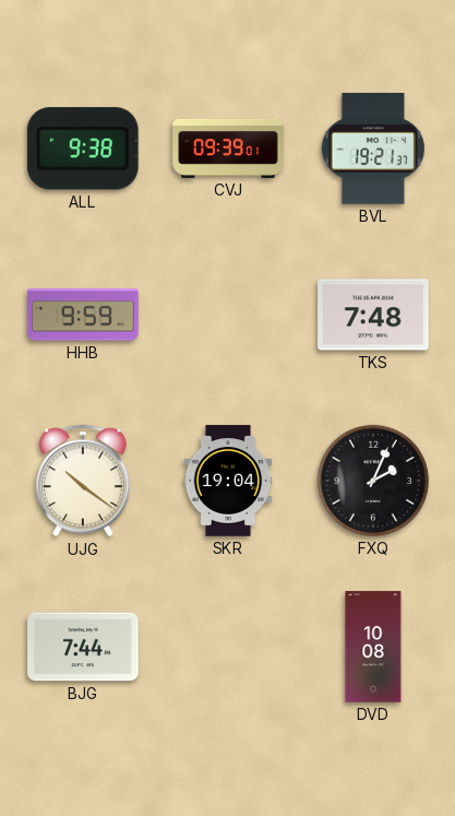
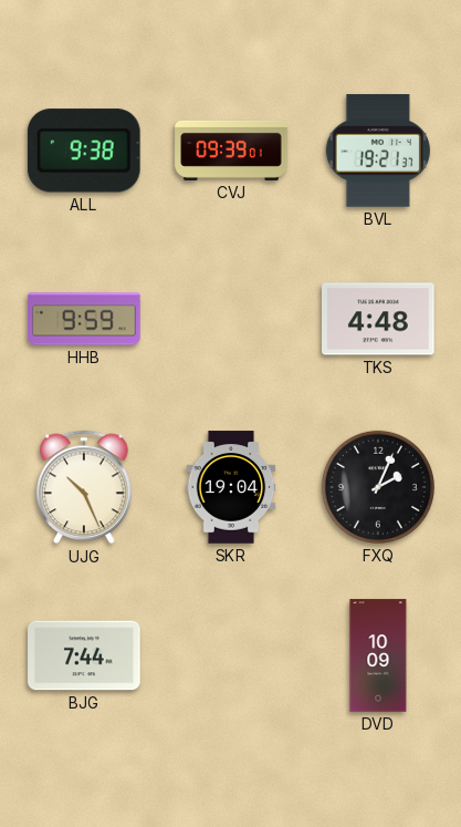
TKS: 7:48 -> 4:48
UJG: 10:21 -> 10:26
DVD: 10:08 -> 10:09
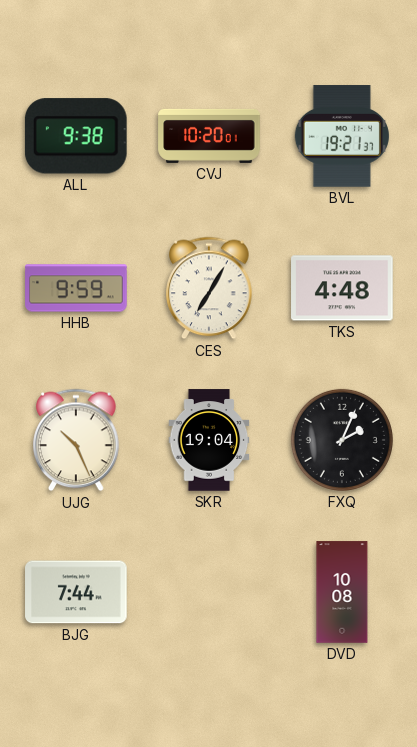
CVJ: 09:39 -> 10:20
CES: none -> 7:05
DVD: 10:09 -> 10:08
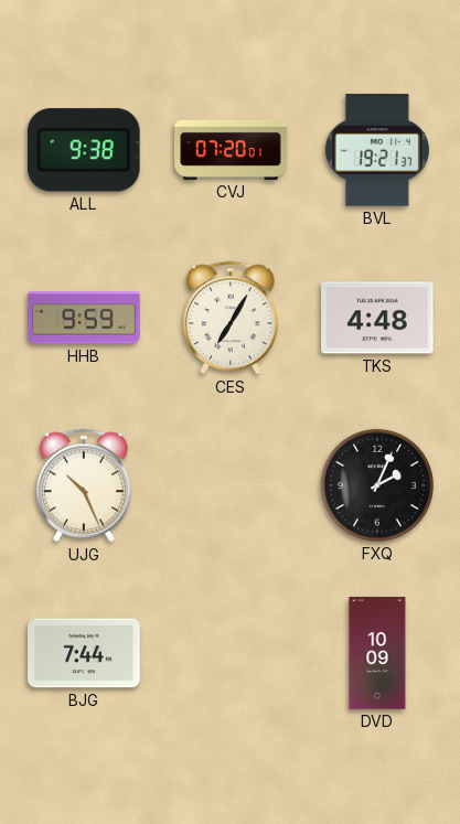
CVJ: 10:20 -> 07:20
SKR: 19:04 -> none
DVD: 10:08 -> 10:09
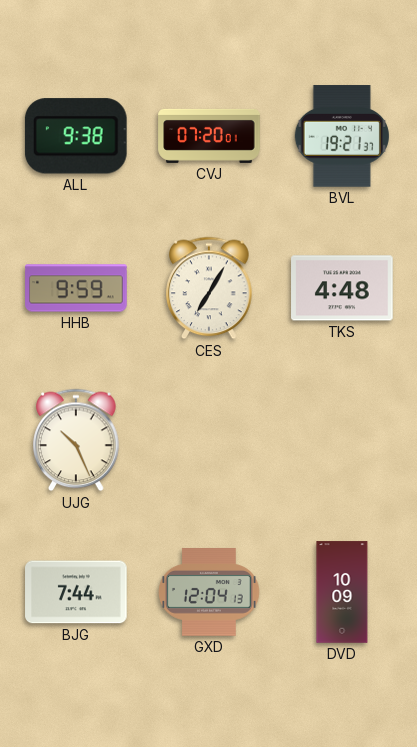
FXQ: 2:04 -> none
GXD: none -> 12:04
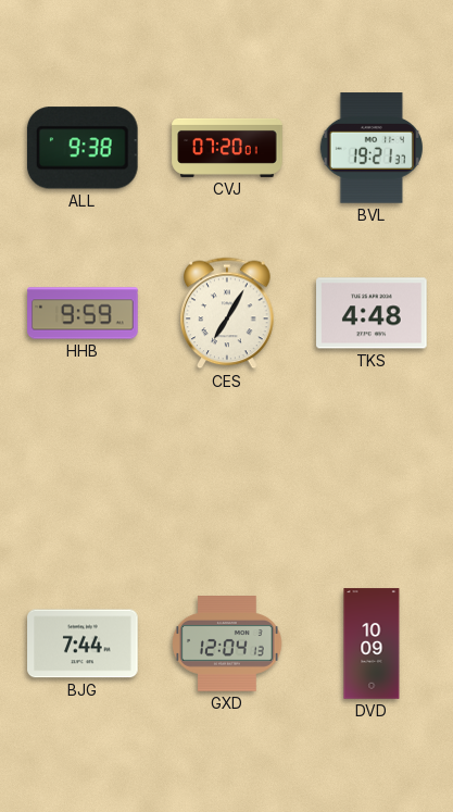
UJG: 10:26 -> none
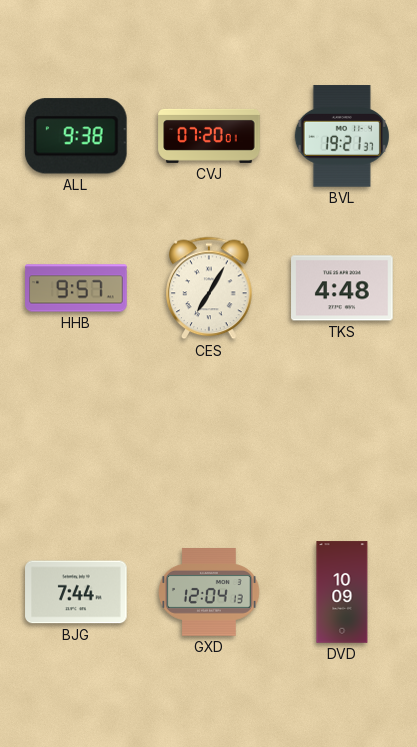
HHB: 9:59 -> 9:57
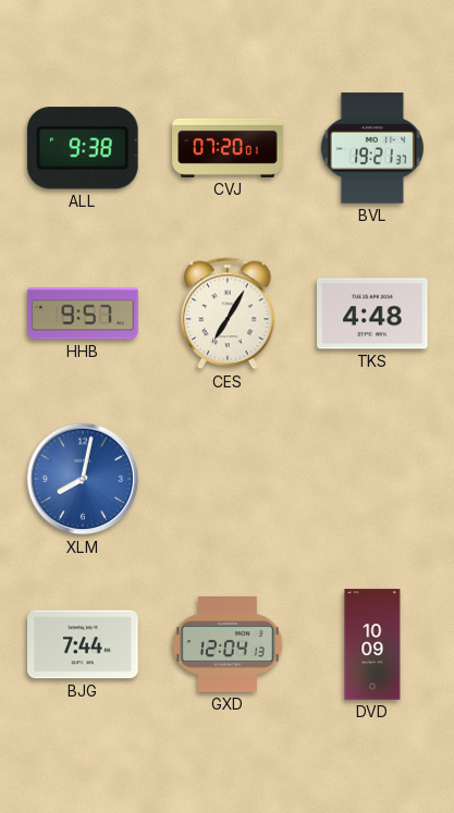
XLM: none -> 8:02
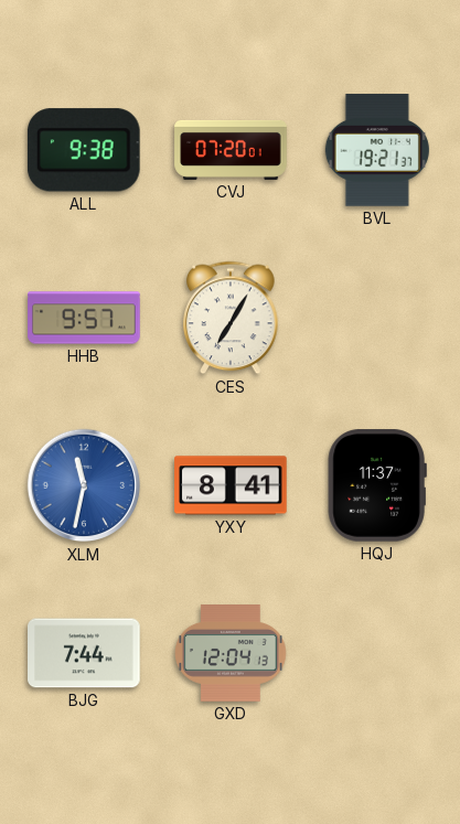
TKS: 4:48 -> none
XLM: 8:02 -> 11:32
YXY: none -> 8:41
HQJ: none -> 11:37
DVD: 10:09 -> none
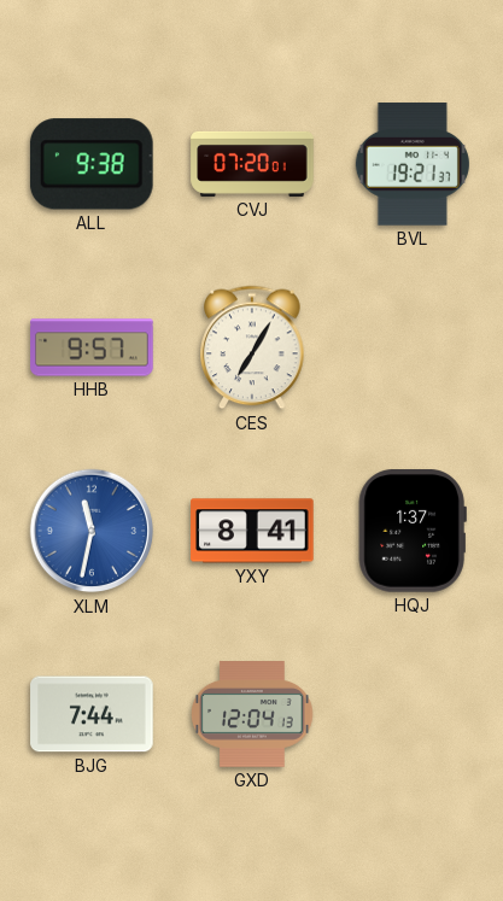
HQJ: 11:37 -> 1:37
